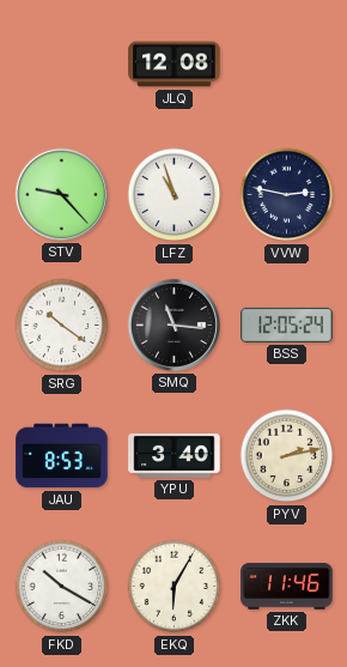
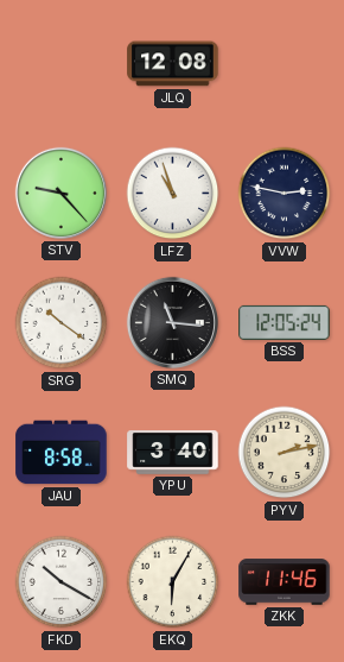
JAU: 8:53 -> 8:58
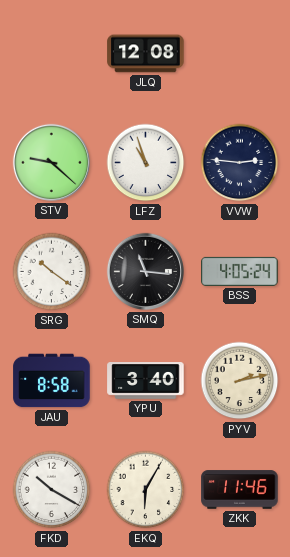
STV: 9:23 -> 9:22
VVW: 2:47 -> 2:46
BSS: 12:05 -> 4:05
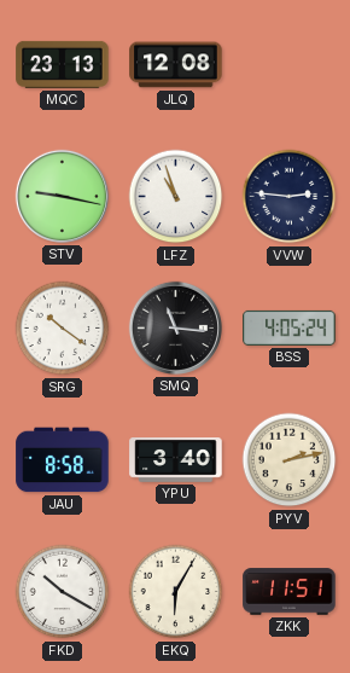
MQC: none -> 23:13
STV: 9:22 -> 9:17
ZKK: 11:46 -> 11:51
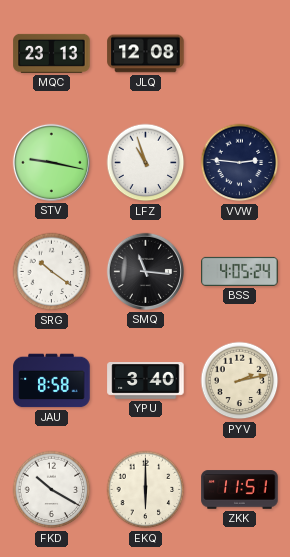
EKQ: 6:05 -> 6:00
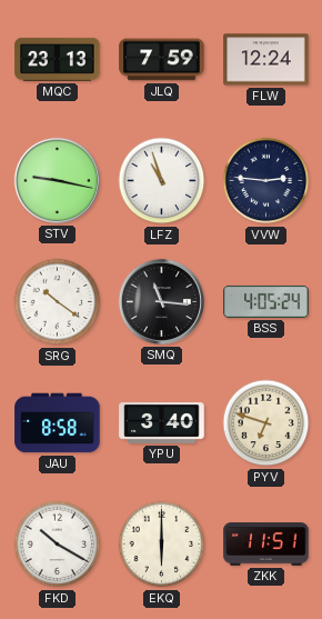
JLQ: 12:08 -> 7:59
FLW: none -> 12:24
PYV: 2:13 -> 6:48
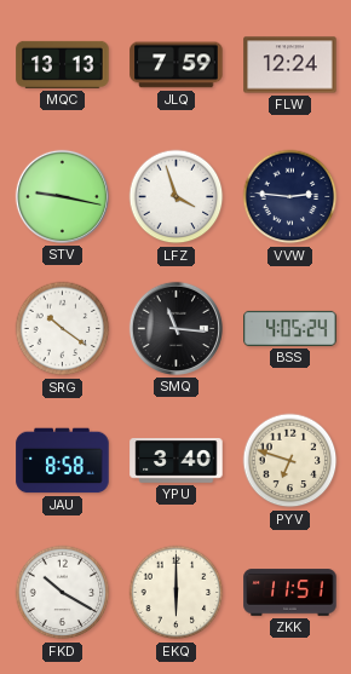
MQC: 23:13 -> 13:13
LFZ: 10:57 -> 3:57
